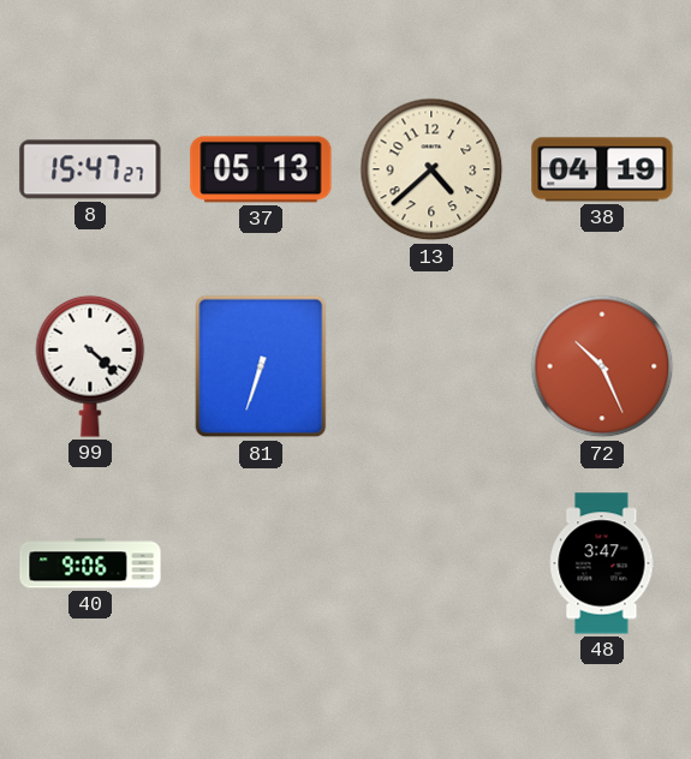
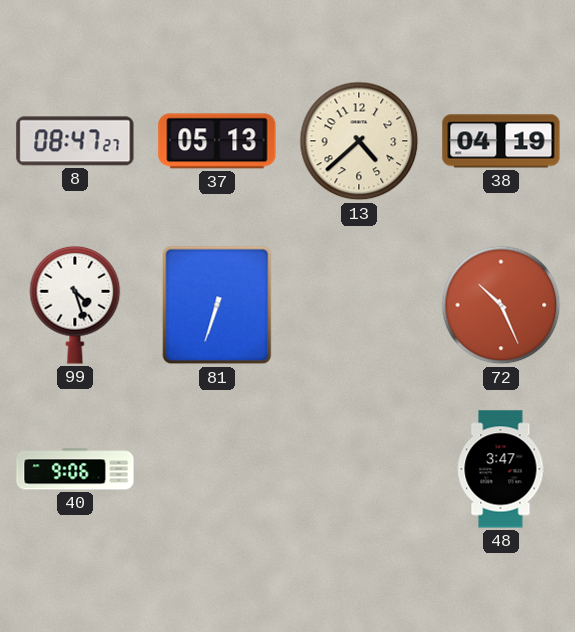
8: 15:47 -> 08:47
99: 4:22 -> 4:27
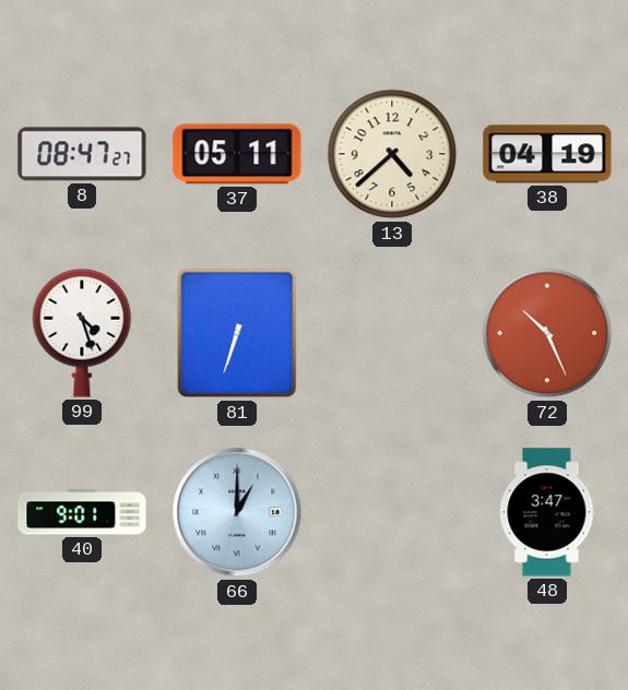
37: 05:13 -> 05:11
40: 9:06 -> 9:01
66: none -> 1:00
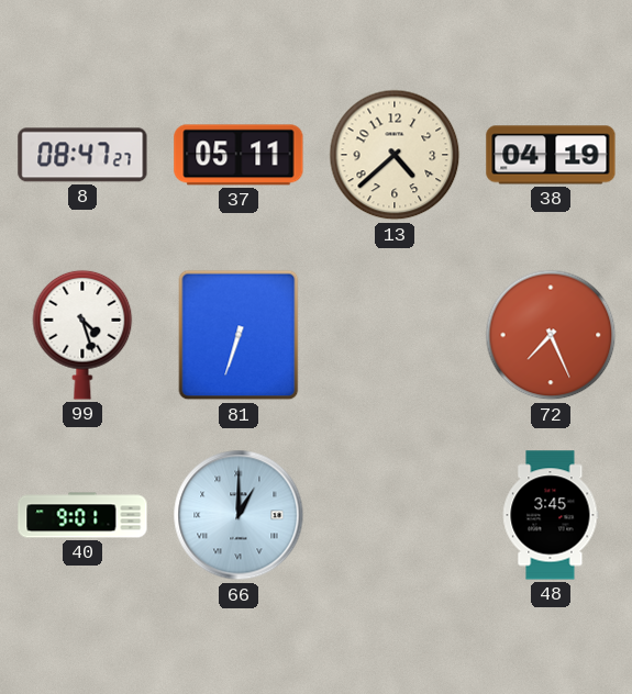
72: 10:26 -> 7:26
48: 3:47 -> 3:45
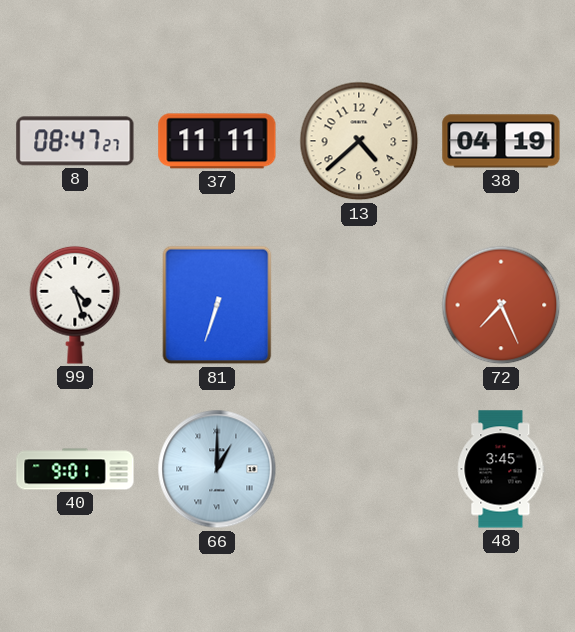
37: 05:11 -> 11:11
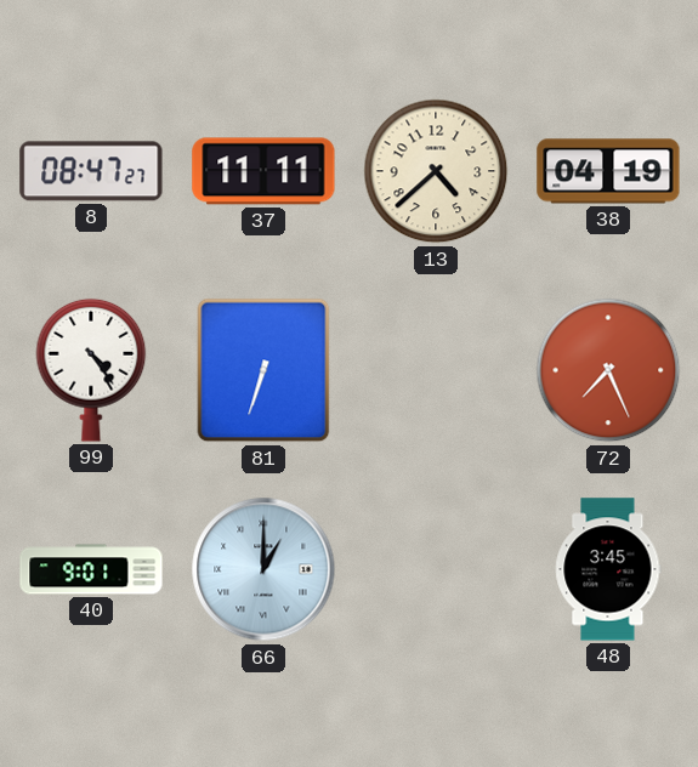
99: 4:27 -> 4:24
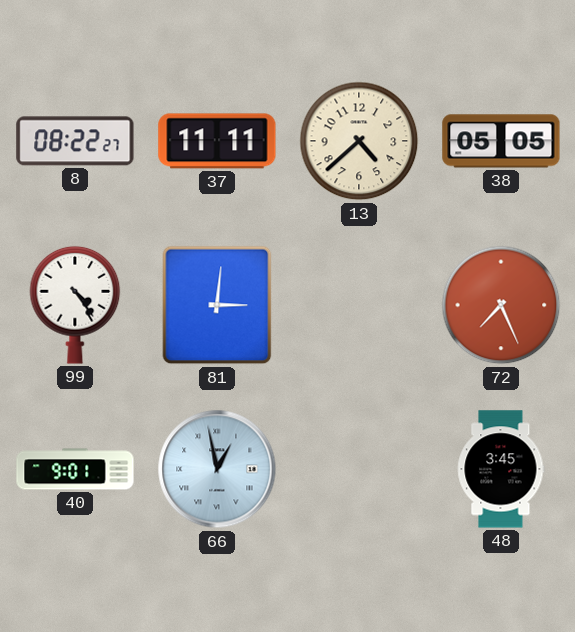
8: 08:47 -> 08:22
38: 04:19 -> 05:05
81: 6:33 -> 3:01
66: 1:00 -> 12:58
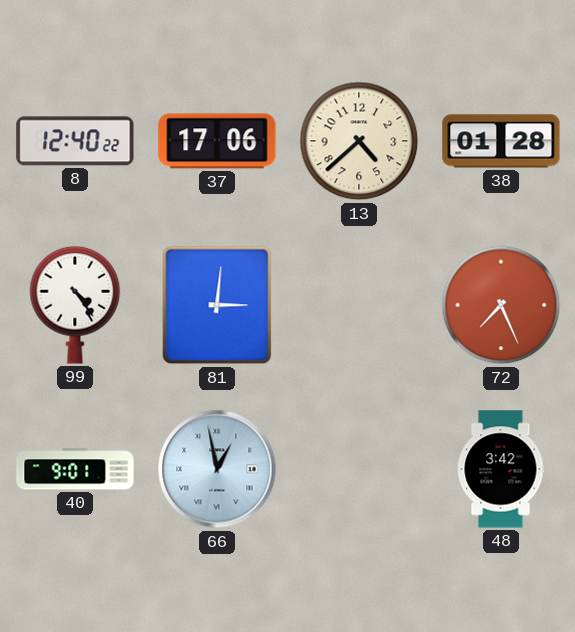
8: 08:22 -> 12:40
37: 11:11 -> 17:06
38: 05:05 -> 01:28
48: 3:45 -> 3:42
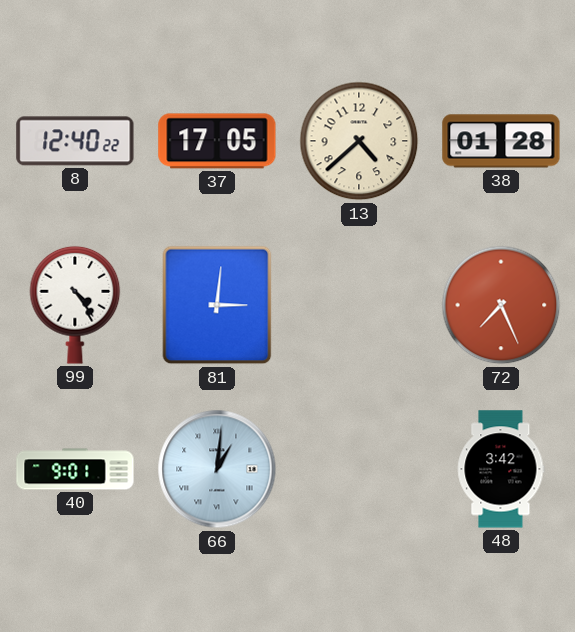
37: 17:06 -> 17:05
66: 12:58 -> 1:01
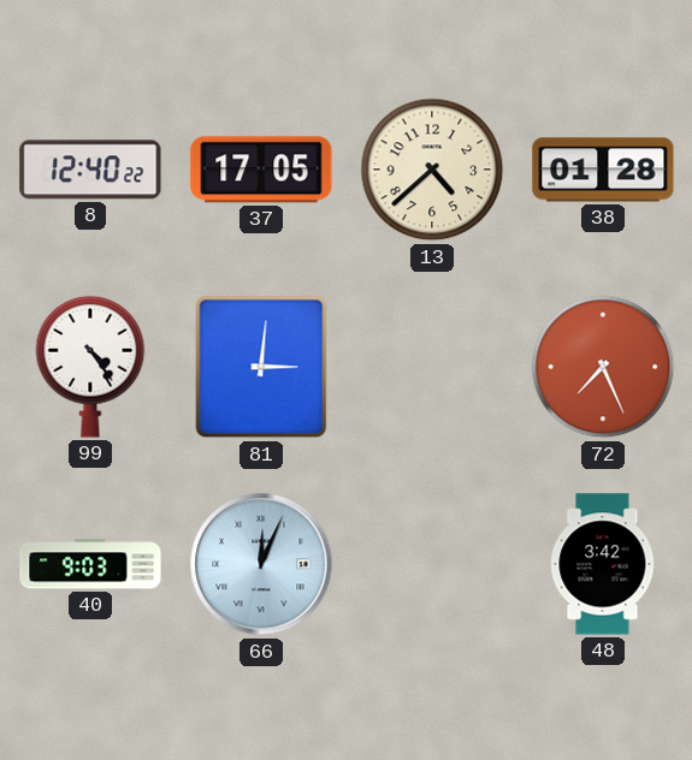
40: 9:01 -> 9:03
66: 1:01 -> 12:04
